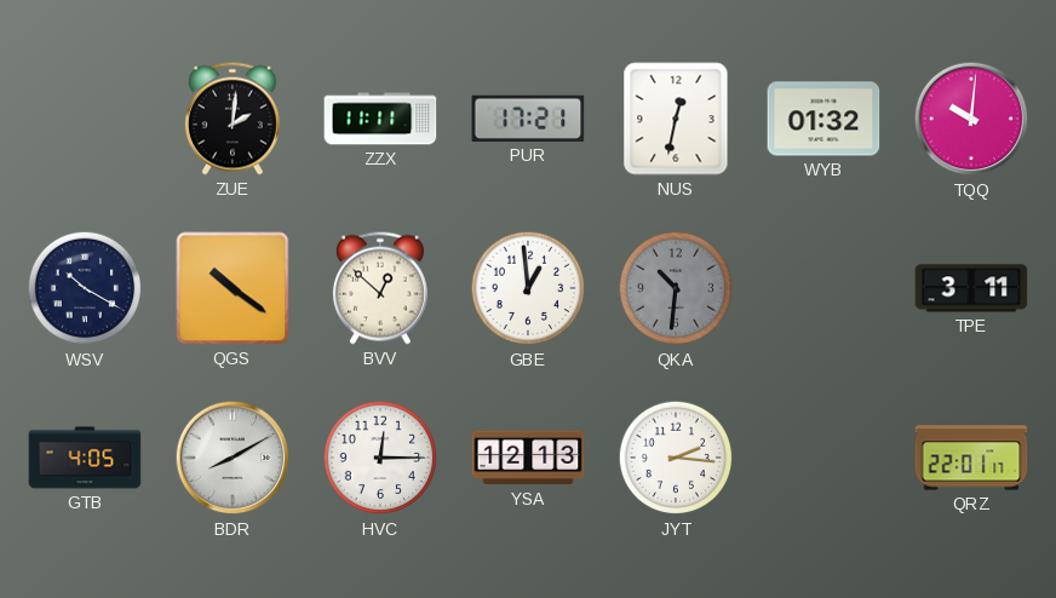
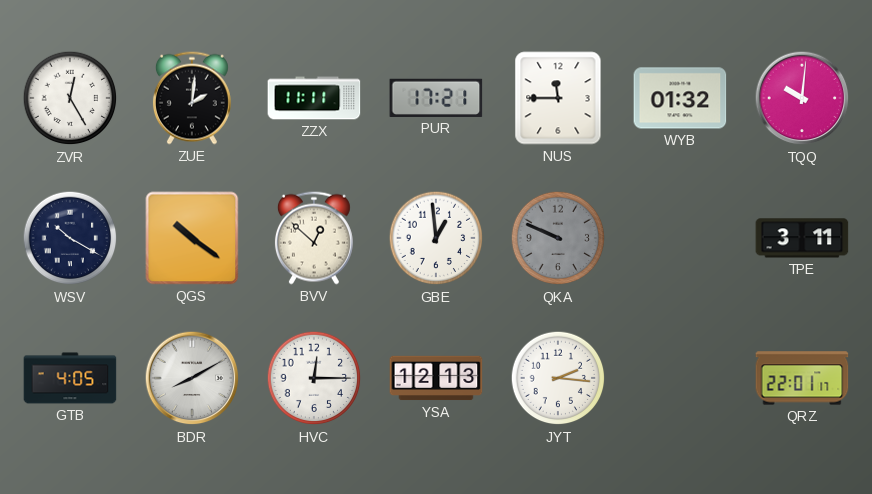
ZVR: none -> 12:25
NUS: 12:32 -> 11:45
QKA: 10:31 -> 9:49
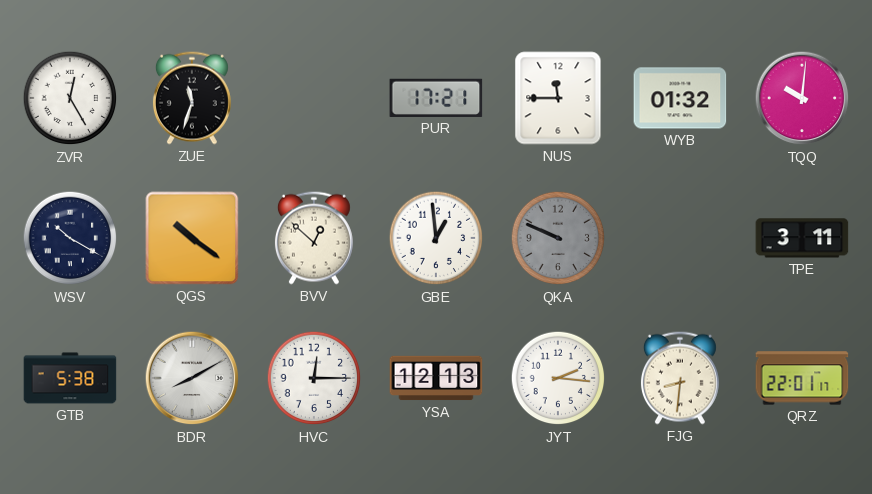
ZUE: 2:01 -> 11:33
ZZX: 11:11 -> none
GTB: 4:05 -> 5:38
FJG: none -> 8:31
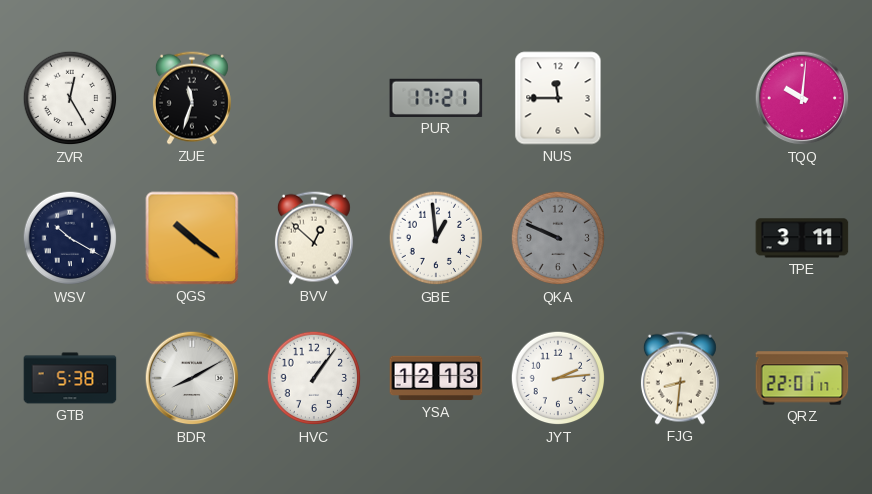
WYB: 01:32 -> none
HVC: 12:15 -> 1:06
JYT: 2:16 -> 2:14
